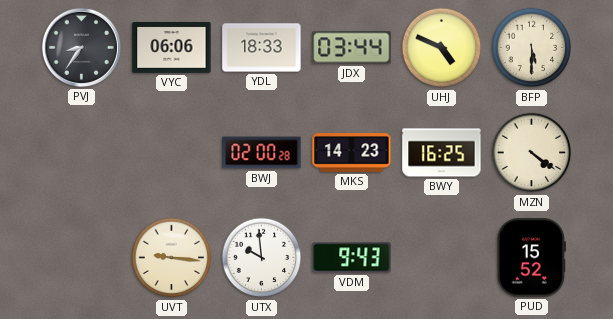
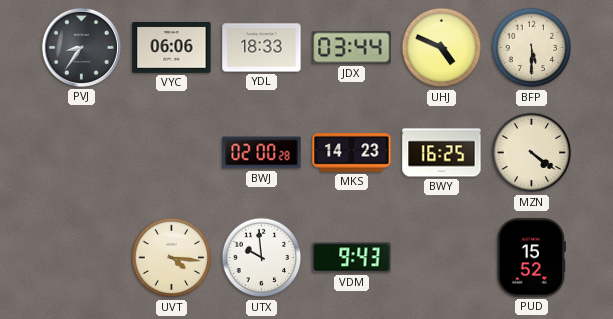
UVT: 9:16 -> 4:16
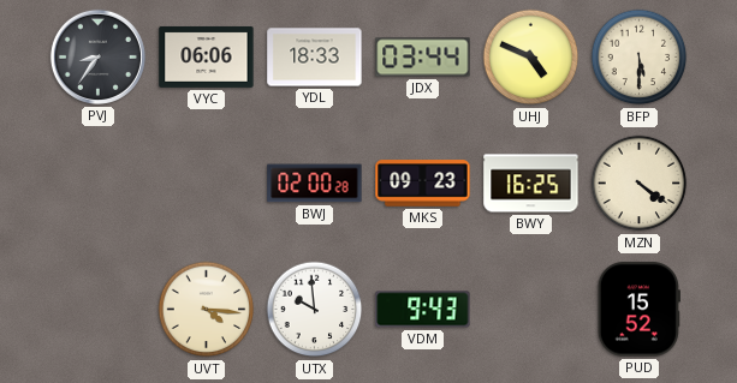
MKS: 14:23 -> 09:23
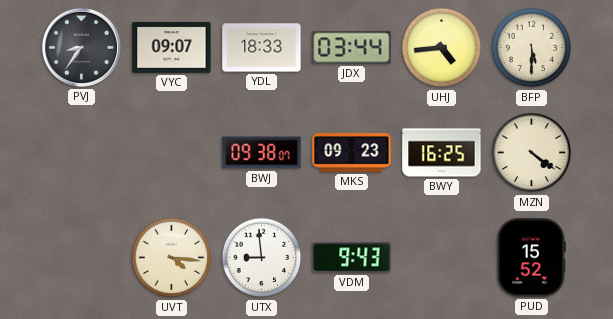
VYC: 06:06 -> 09:07
UHJ: 4:49 -> 4:44
BWJ: 02:00 -> 09:38
UTX: 9:59 -> 8:59
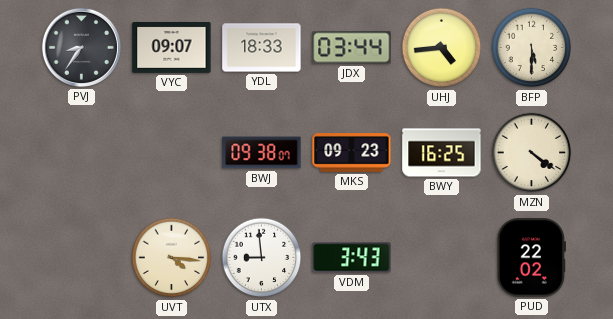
VDM: 9:43 -> 3:43
PUD: 15:52 -> 22:02
